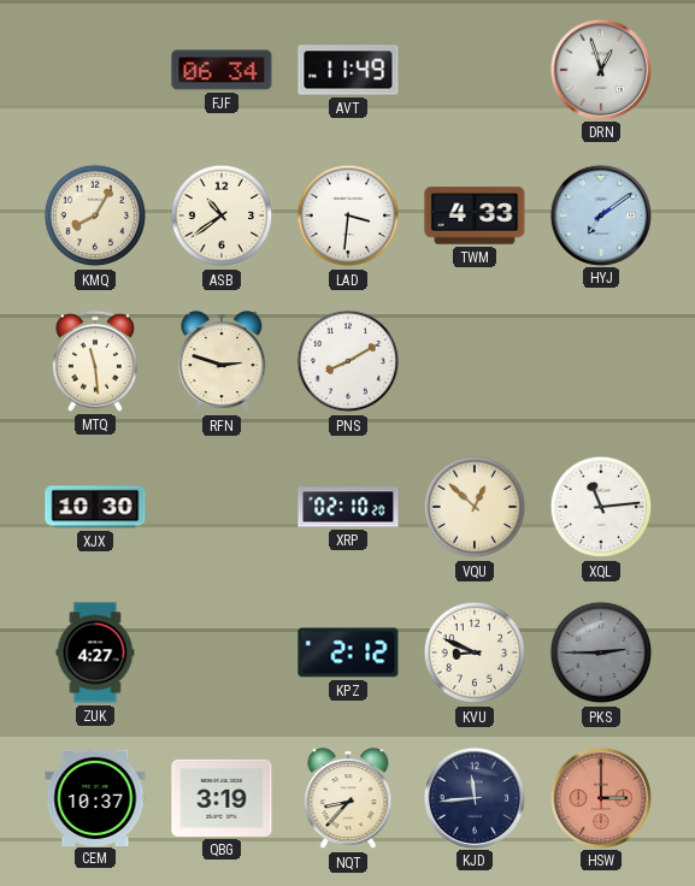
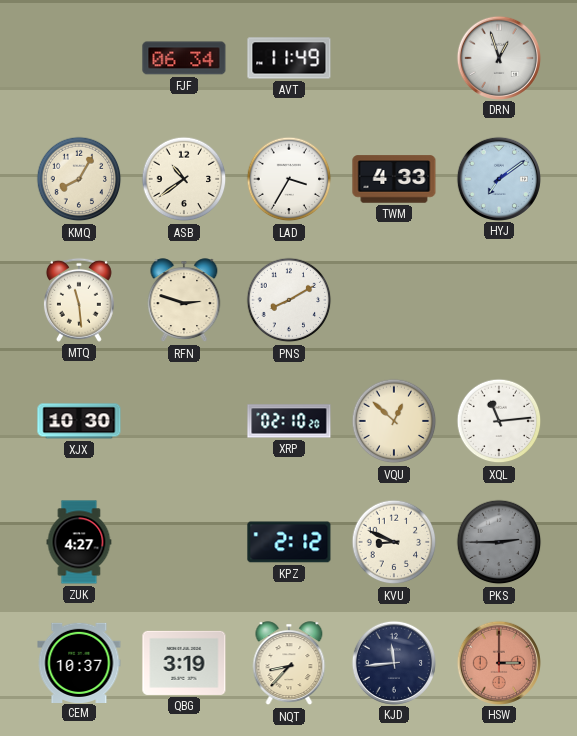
LAD: 3:31 -> 3:35
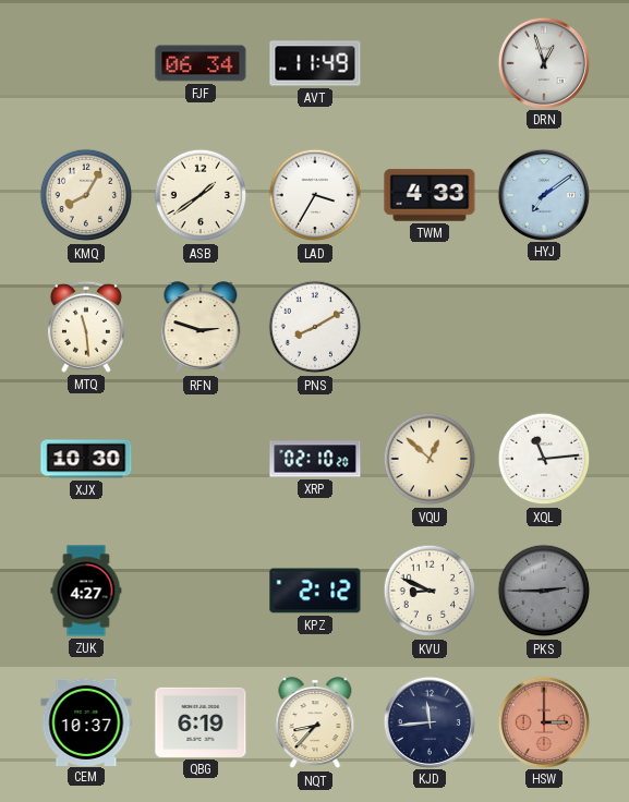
ASB: 10:39 -> 1:39
QBG: 3:19 -> 6:19
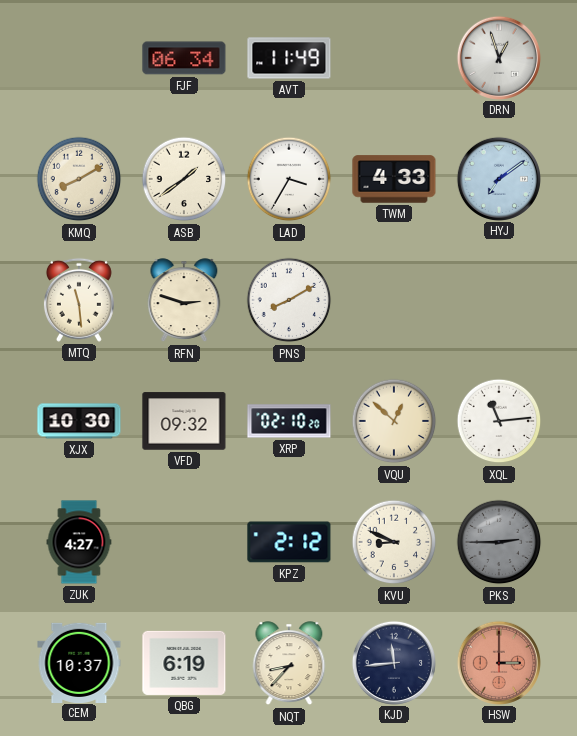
KMQ: 8:05 -> 8:10
VFD: none -> 09:32
